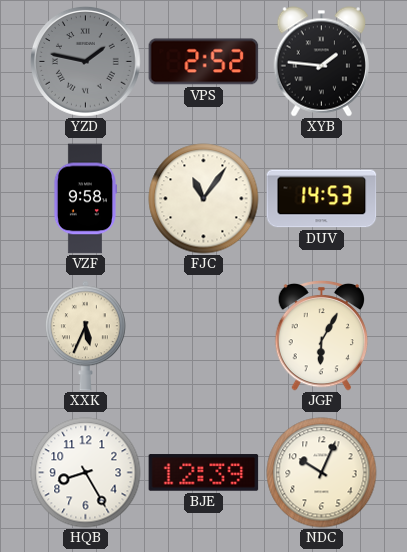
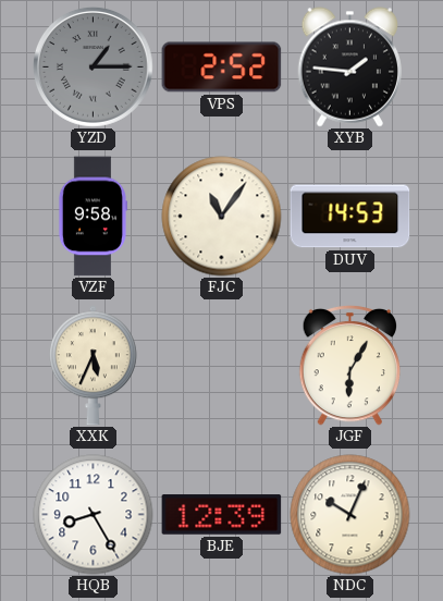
YZD: 1:47 -> 1:15
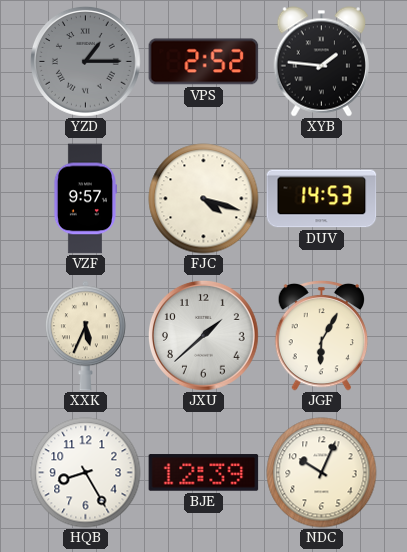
VZF: 9:58 -> 9:57
FJC: 11:06 -> 4:18
JXU: none -> 1:38
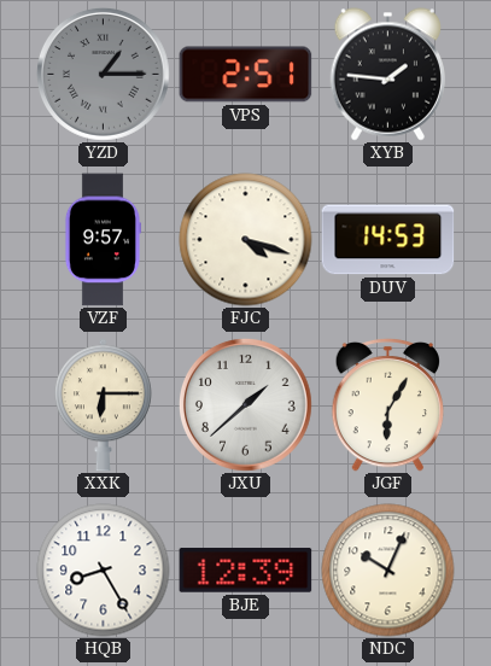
VPS: 2:52 -> 2:51
XXK: 5:34 -> 6:15
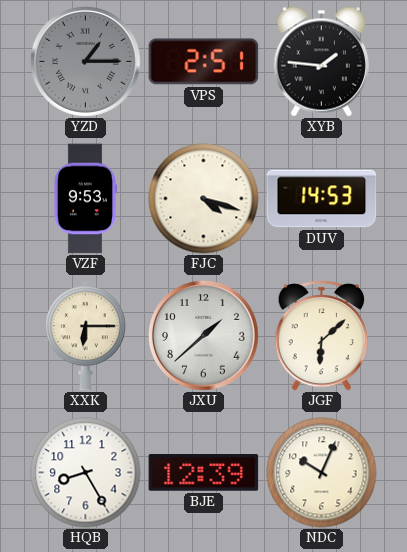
VZF: 9:57 -> 9:53
JGF: 6:05 -> 6:08
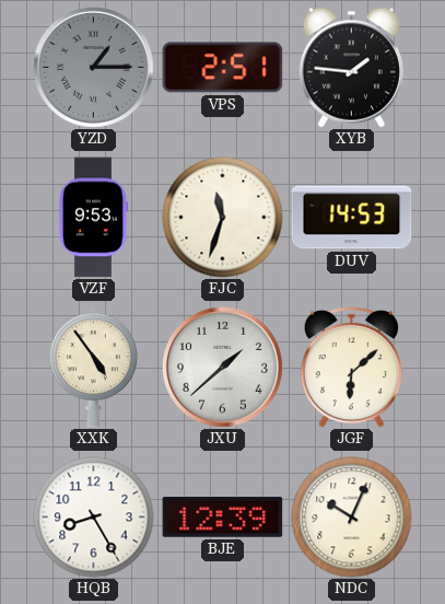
FJC: 4:18 -> 11:33
XXK: 6:15 -> 4:54
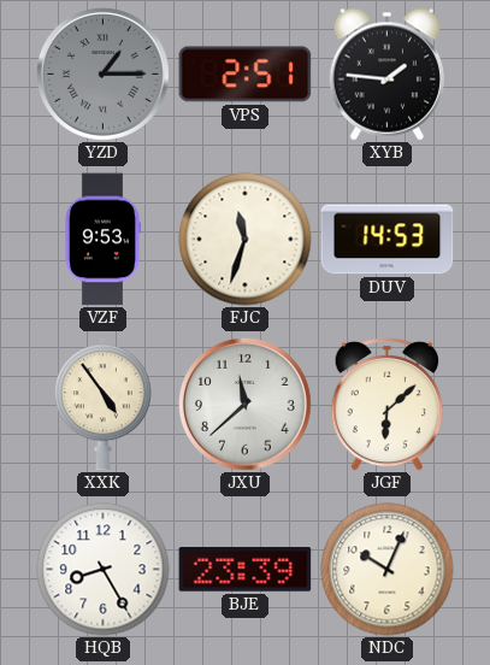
JXU: 1:38 -> 11:38
BJE: 12:39 -> 23:39
